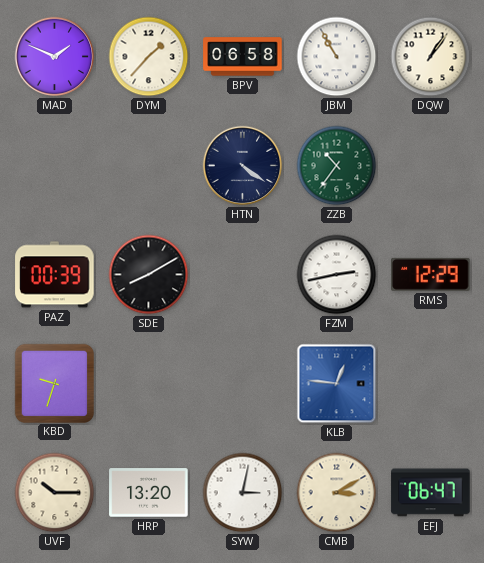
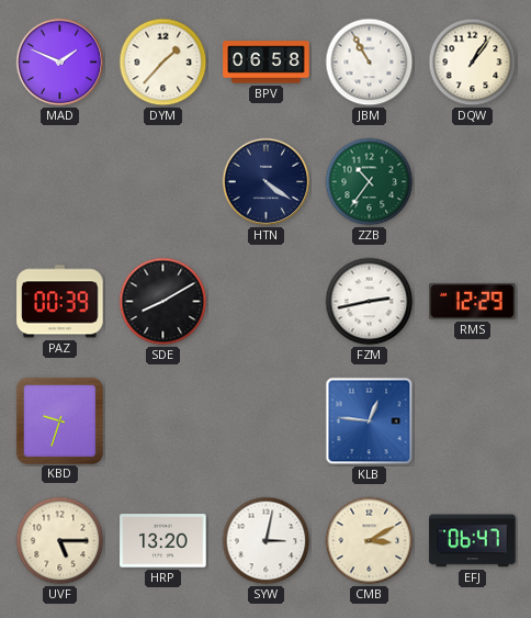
UVF: 10:15 -> 5:15
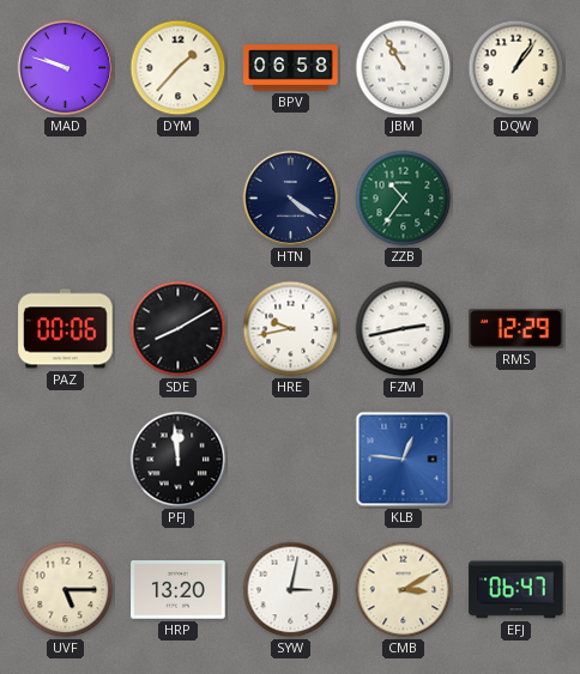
MAD: 1:49 -> 9:48
PAZ: 00:39 -> 00:06
HRE: none -> 9:43
KBD: 9:33 -> none
PFJ: none -> 11:59
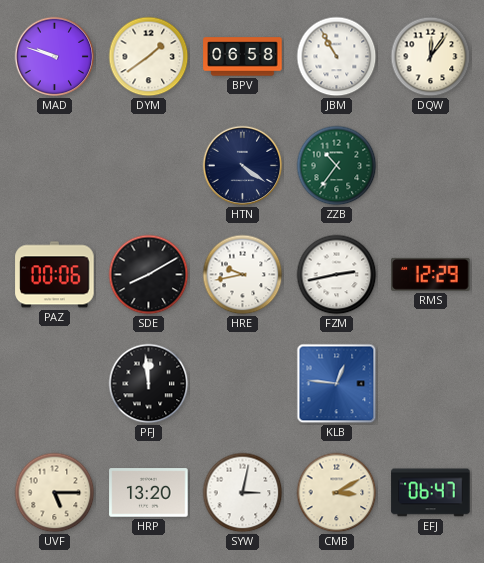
DYM: 1:37 -> 1:39
DQW: 1:06 -> 12:06
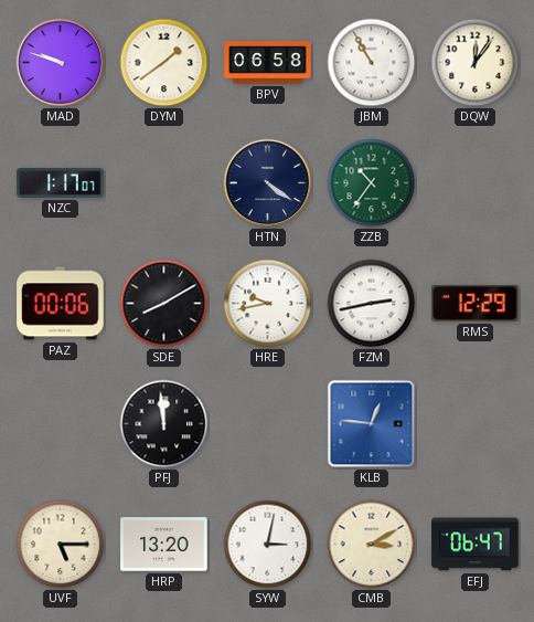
NZC: none -> 1:17
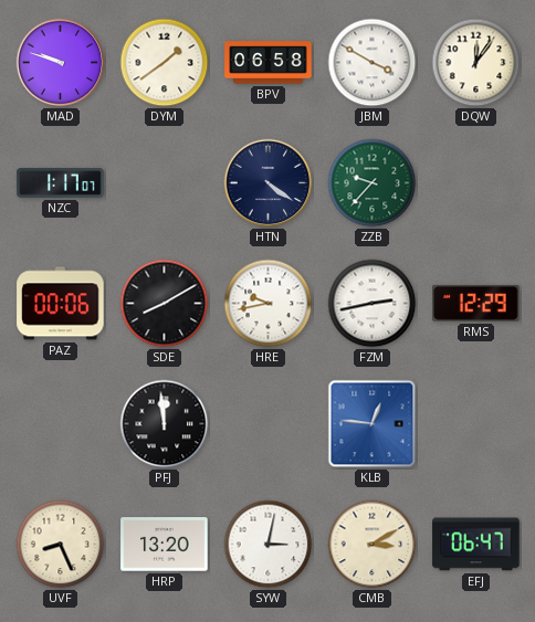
JBM: 10:55 -> 3:50
ZZB: 10:36 -> 9:37
UVF: 5:15 -> 8:26
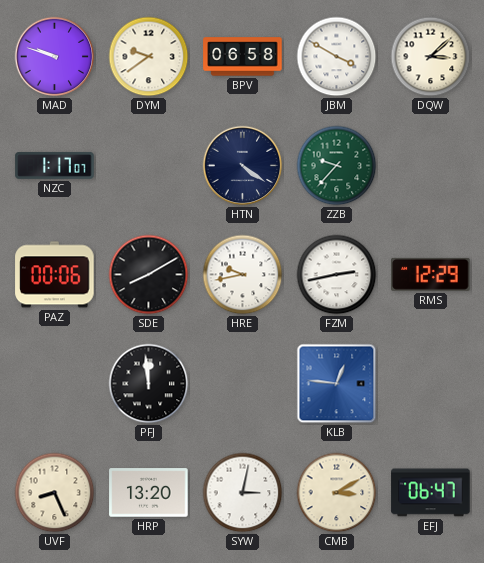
DYM: 1:39 -> 9:39
DQW: 12:06 -> 3:08
